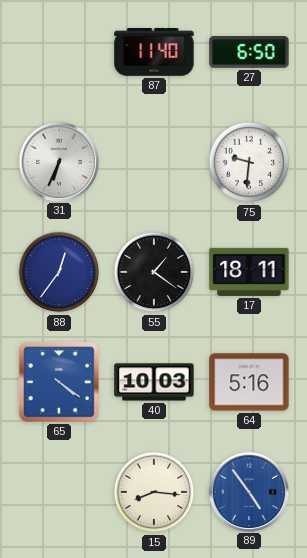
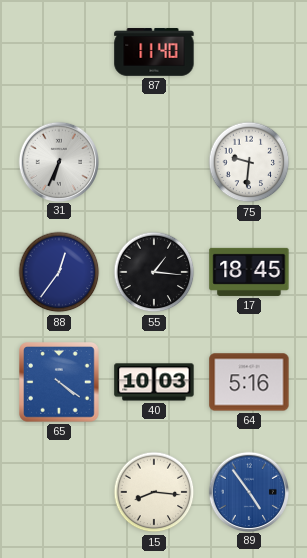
27: 6:50 -> none
55: 1:21 -> 1:16
17: 18:11 -> 18:45
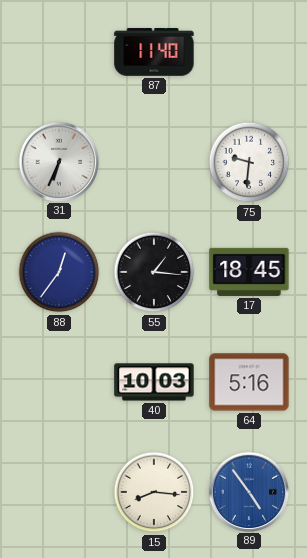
65: 4:21 -> none
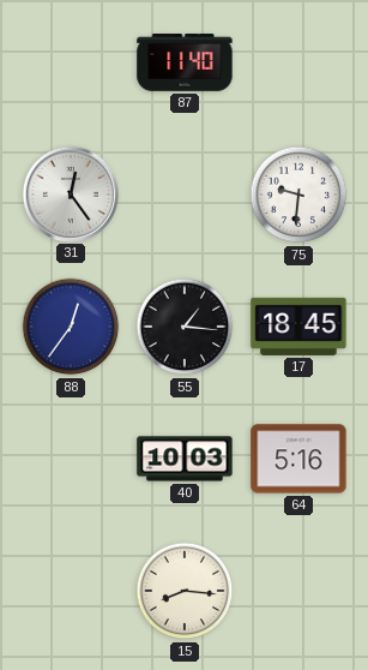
31: 6:34 -> 12:24
89: 4:54 -> none
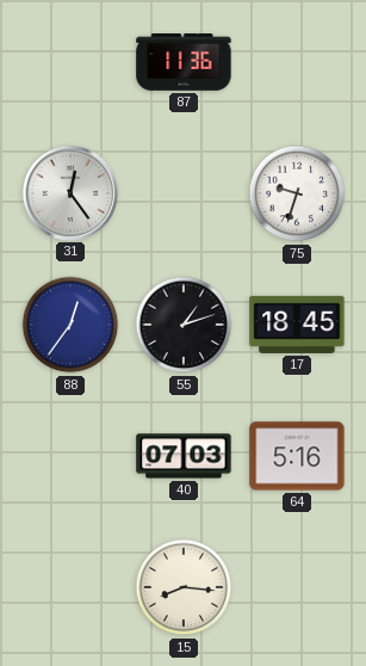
87: 11:40 -> 11:36
75: 9:31 -> 9:33
55: 1:16 -> 1:12
40: 10:03 -> 07:03
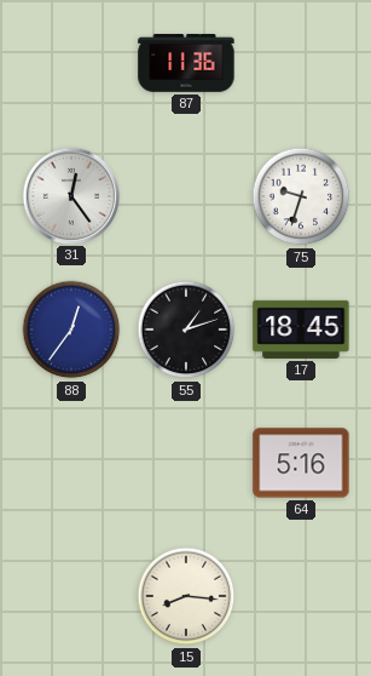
40: 07:03 -> none
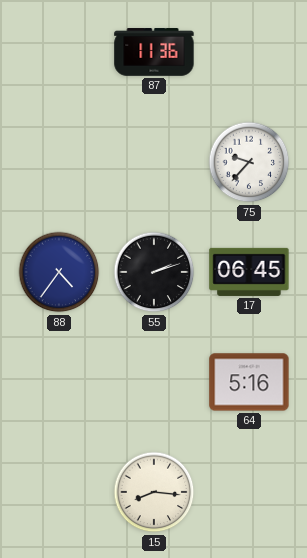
31: 12:24 -> none
75: 9:33 -> 9:37
88: 12:36 -> 4:36
55: 1:12 -> 2:12
17: 18:45 -> 06:45
